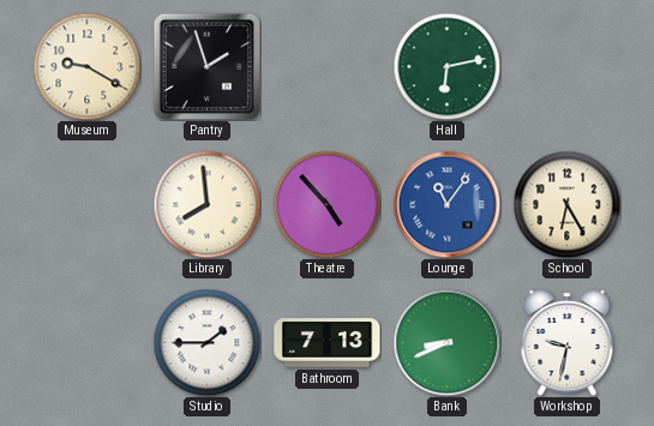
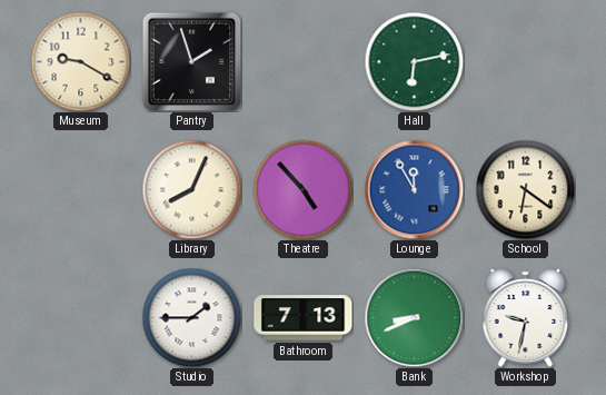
Library: 7:59 -> 8:04
Lounge: 11:06 -> 11:55
School: 6:25 -> 6:21
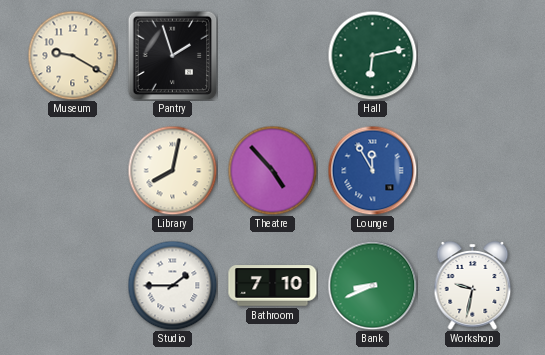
Library: 8:04 -> 8:02
School: 6:21 -> none
Bathroom: 7:13 -> 7:10
